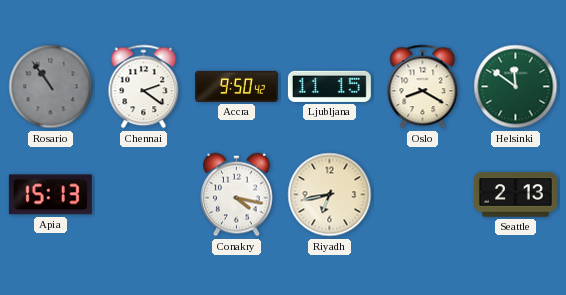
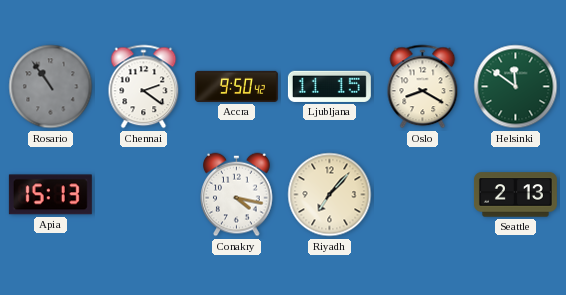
Riyadh: 6:43 -> 7:07
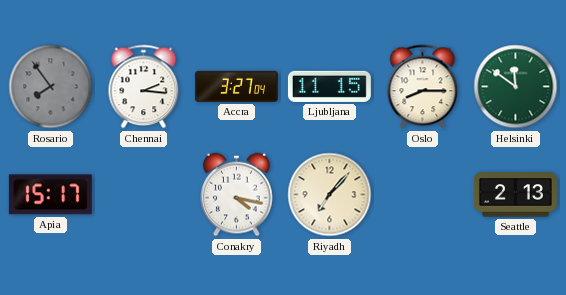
Rosario: 10:54 -> 7:54
Chennai: 2:21 -> 2:16
Accra: 9:50 -> 3:27
Oslo: 8:20 -> 8:15
Apia: 15:13 -> 15:17
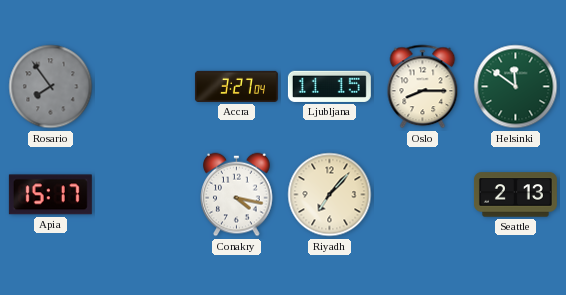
Chennai: 2:16 -> none
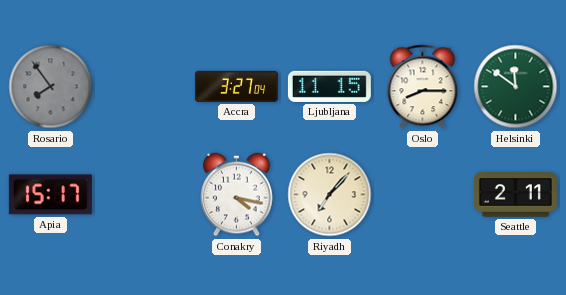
Seattle: 2:13 -> 2:11
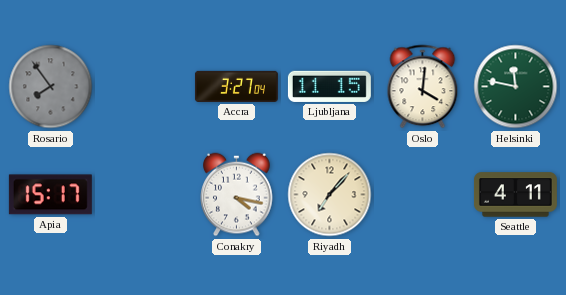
Oslo: 8:15 -> 4:01
Helsinki: 11:51 -> 11:47
Seattle: 2:11 -> 4:11
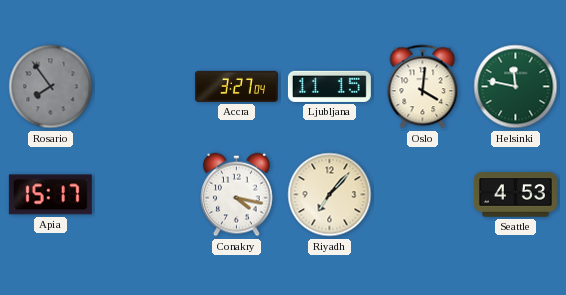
Seattle: 4:11 -> 4:53
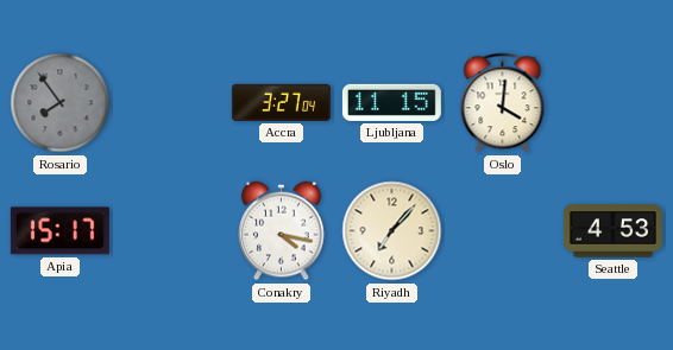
Helsinki: 11:47 -> none
